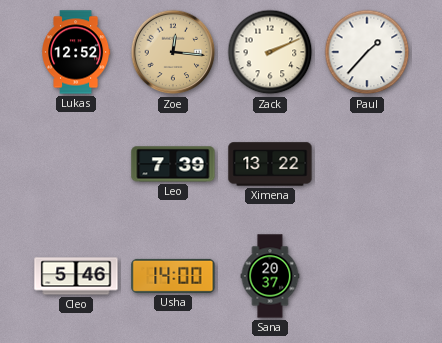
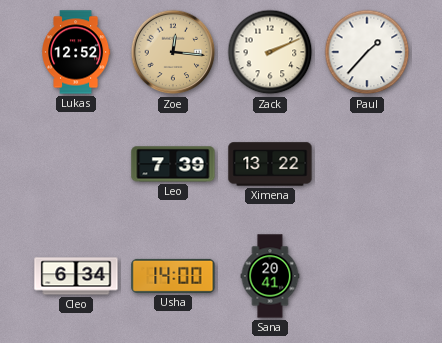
Cleo: 5:46 -> 6:34
Sana: 20:37 -> 20:41
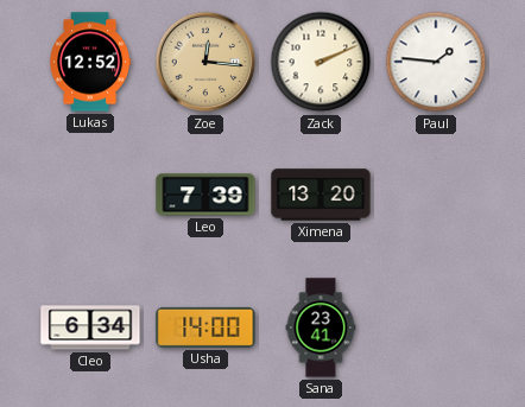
Paul: 1:37 -> 1:46
Ximena: 13:22 -> 13:20
Sana: 20:41 -> 23:41
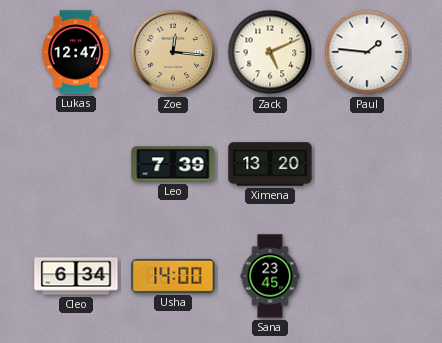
Lukas: 12:52 -> 12:47
Zack: 2:11 -> 5:11
Sana: 23:41 -> 23:45
